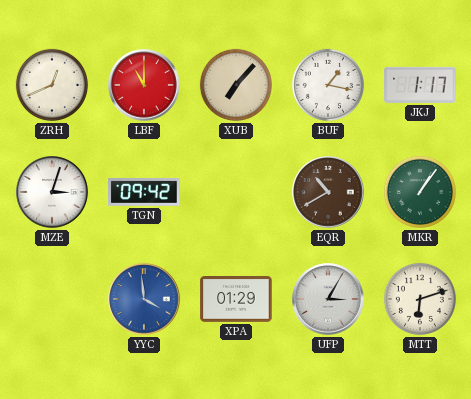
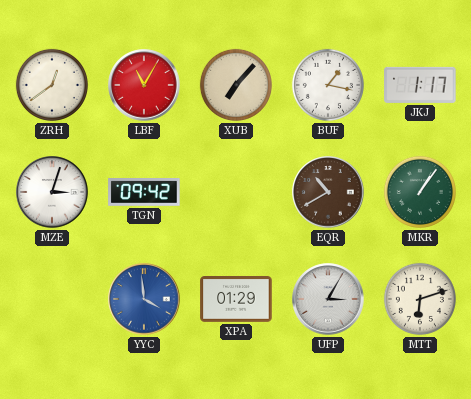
ZRH: 12:41 -> 12:39
LBF: 11:00 -> 11:05
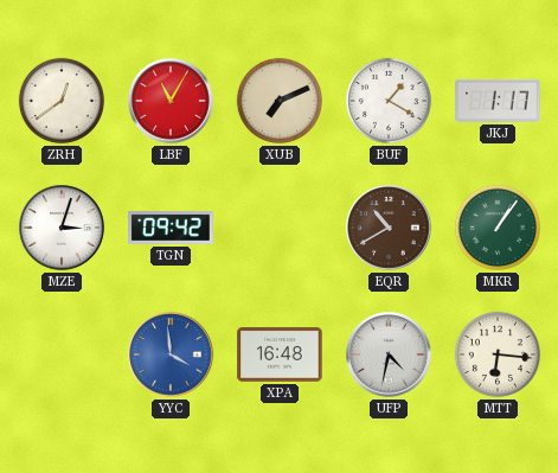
XUB: 7:07 -> 7:11
BUF: 1:17 -> 1:20
XPA: 01:29 -> 16:48
UFP: 3:05 -> 4:32
MTT: 6:12 -> 6:16
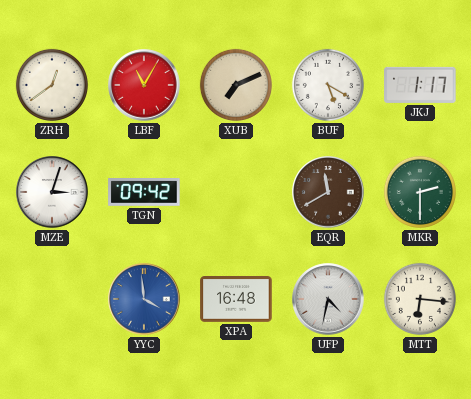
BUF: 1:20 -> 5:20
EQR: 10:40 -> 11:40
MKR: 1:06 -> 2:30
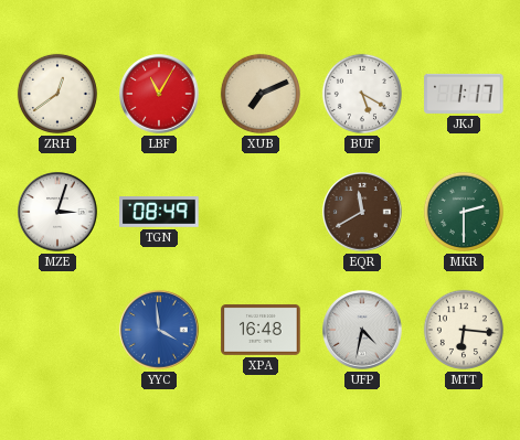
TGN: 09:42 -> 08:49
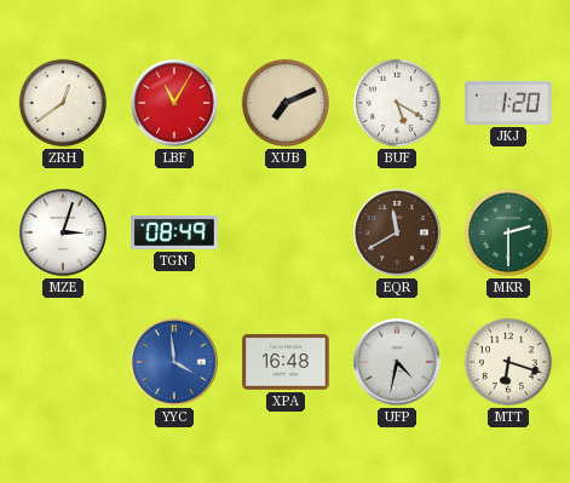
JKJ: 1:17 -> 1:20
MTT: 6:16 -> 6:18
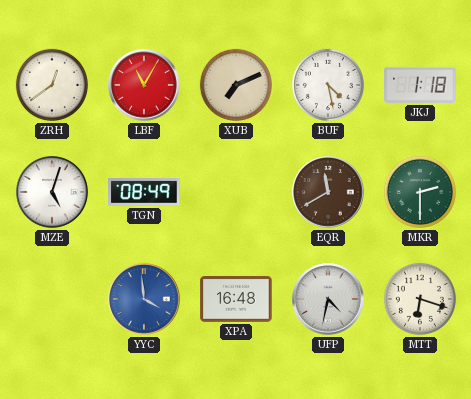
BUF: 5:20 -> 4:28
JKJ: 1:20 -> 1:18
MZE: 3:03 -> 5:03
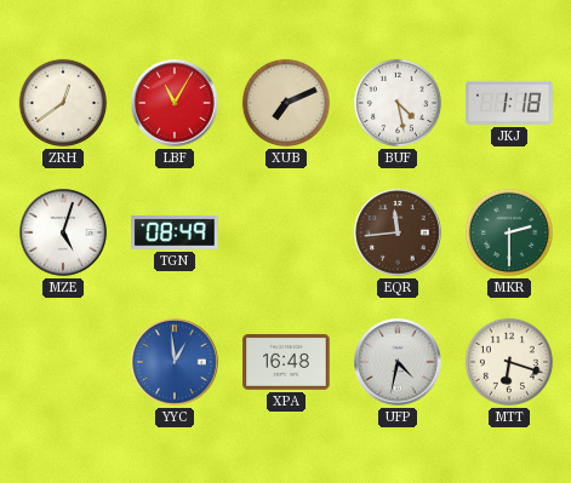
EQR: 11:40 -> 11:44
YYC: 3:59 -> 12:59
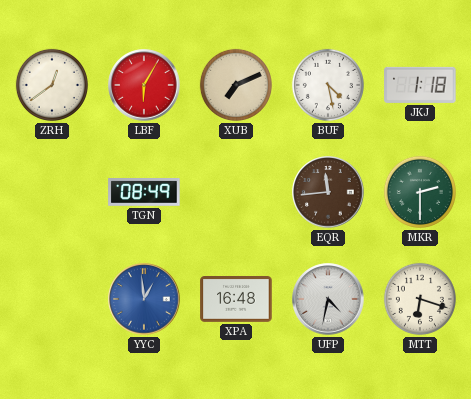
LBF: 11:05 -> 6:05
MZE: 5:03 -> none
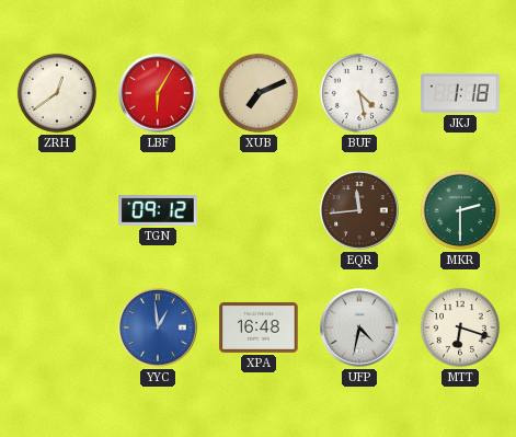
TGN: 08:49 -> 09:12
